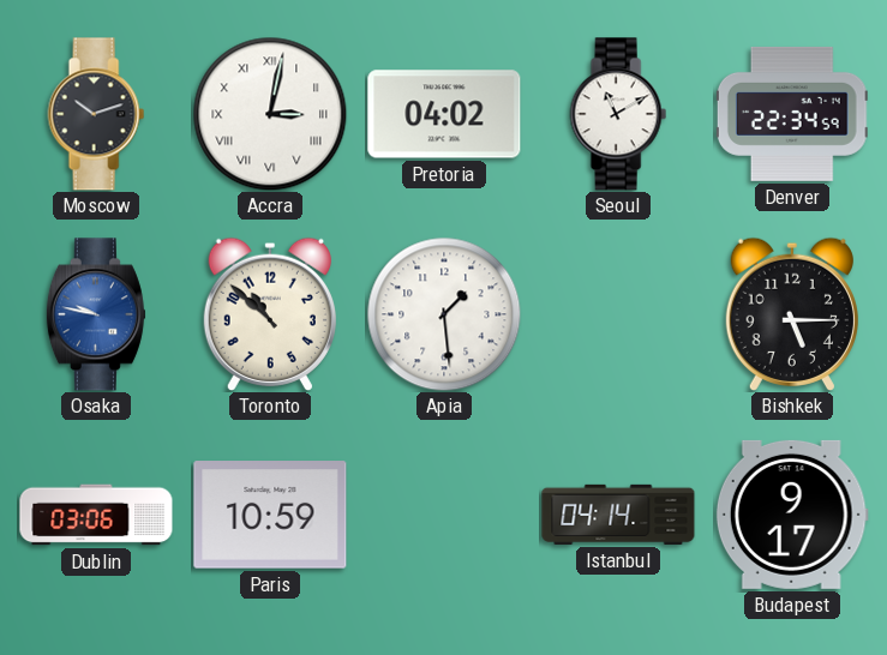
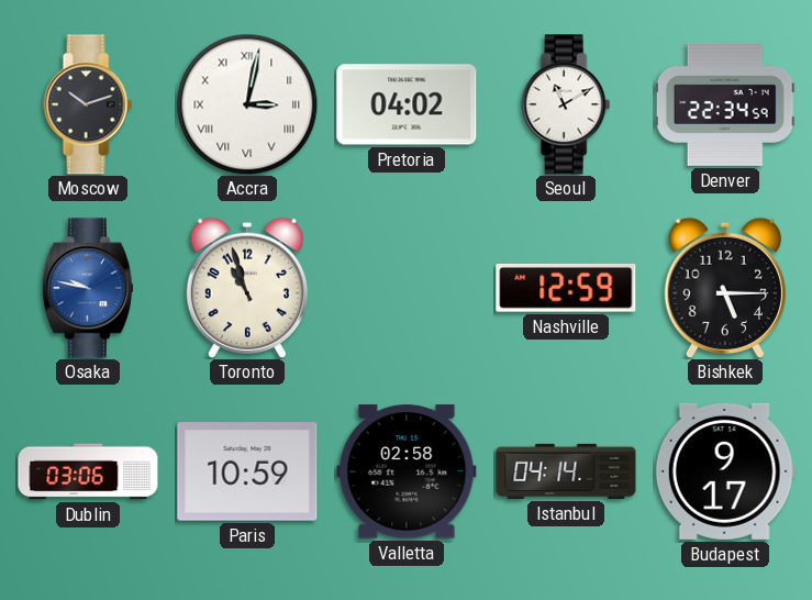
Toronto: 10:52 -> 10:57
Apia: 1:29 -> none
Nashville: none -> 12:59
Valletta: none -> 02:58
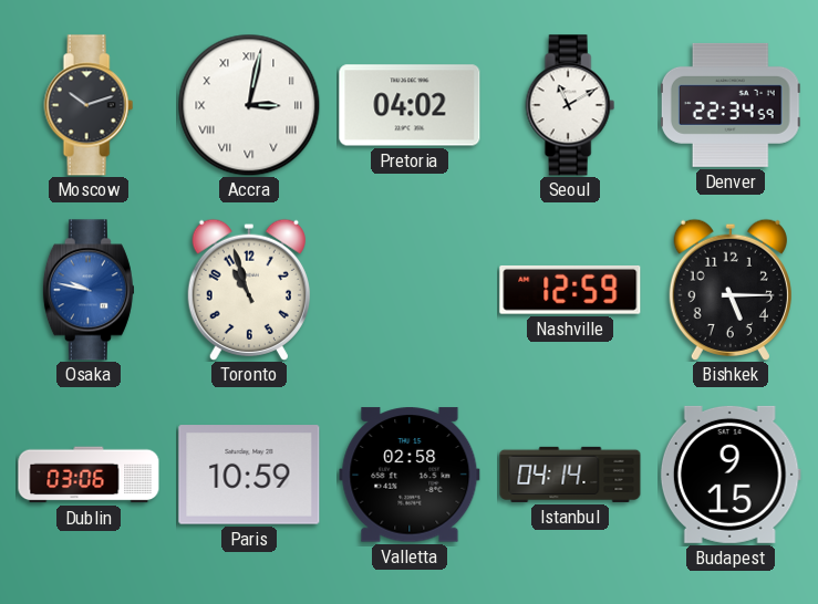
Budapest: 9:17 -> 9:15
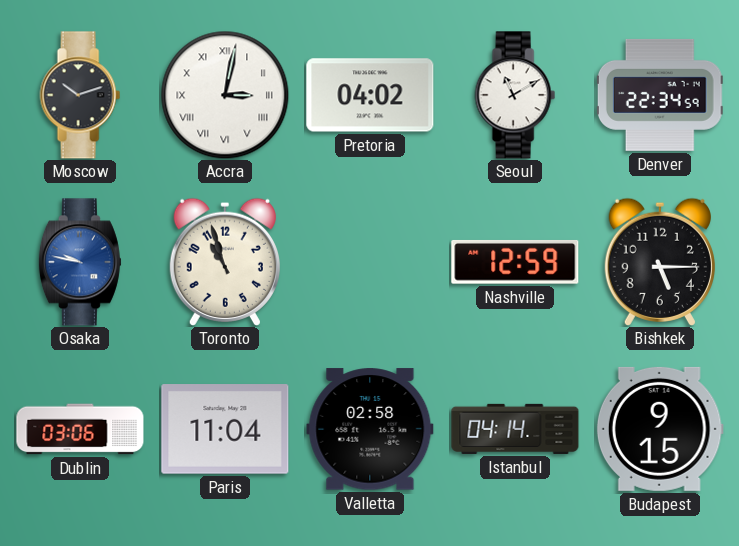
Paris: 10:59 -> 11:04
